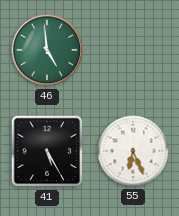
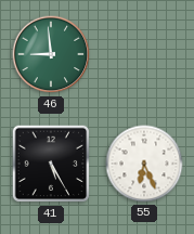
46: 4:59 -> 8:59
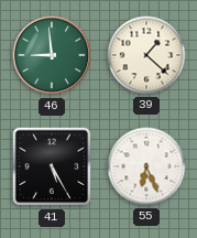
39: none -> 1:22
